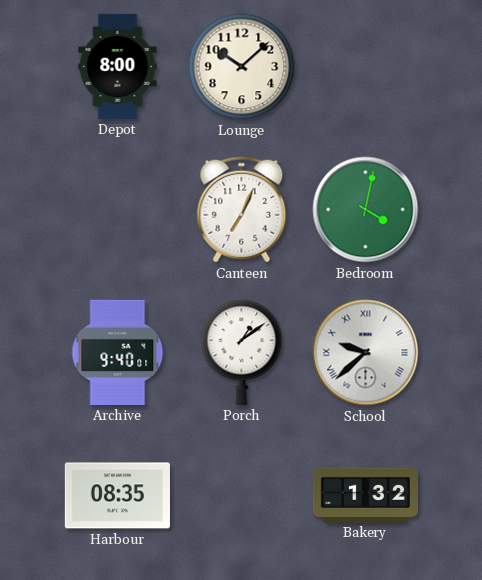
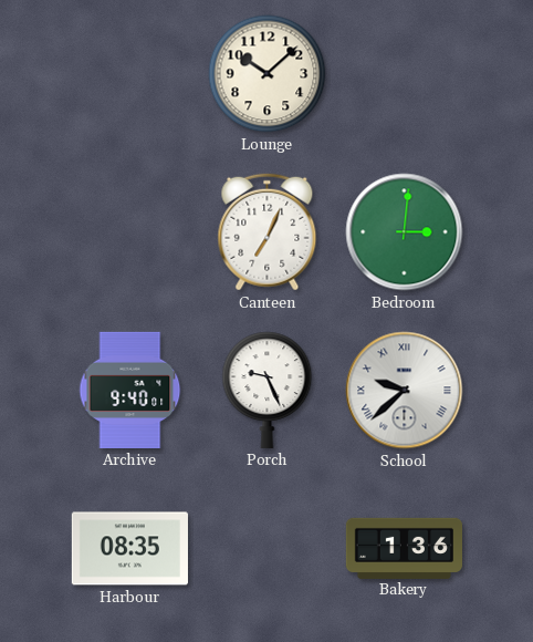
Depot: 8:00 -> none
Bedroom: 4:02 -> 3:01
Porch: 1:09 -> 9:26
Bakery: 1:32 -> 1:36
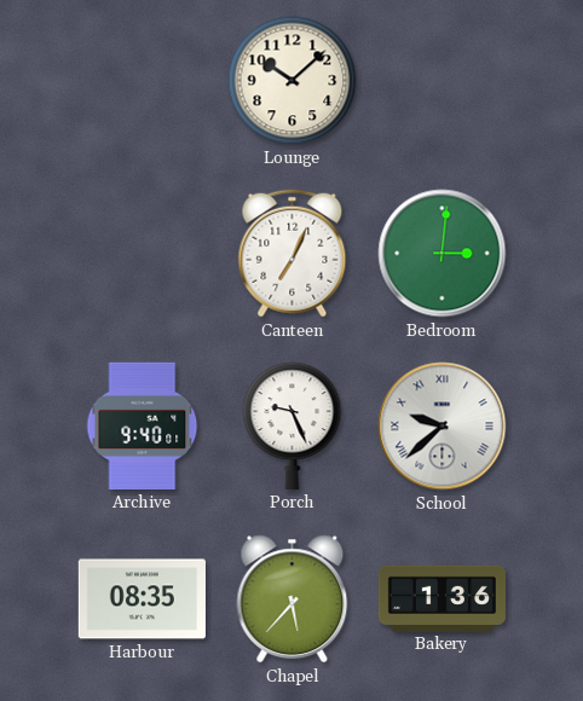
Chapel: none -> 5:37
